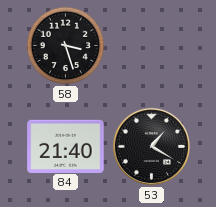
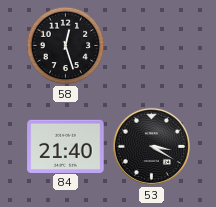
58: 3:27 -> 12:27
53: 1:20 -> 3:20
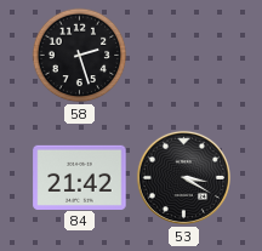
58: 12:27 -> 2:27
84: 21:40 -> 21:42
